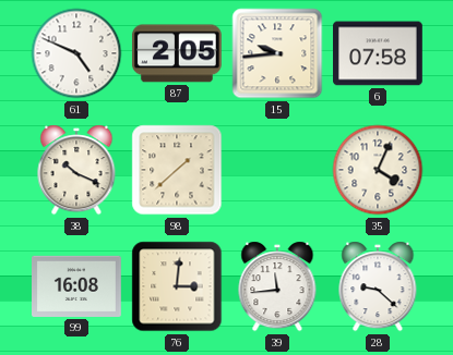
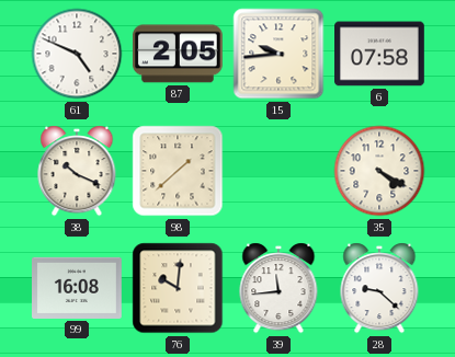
35: 4:04 -> 4:20
76: 3:01 -> 10:01
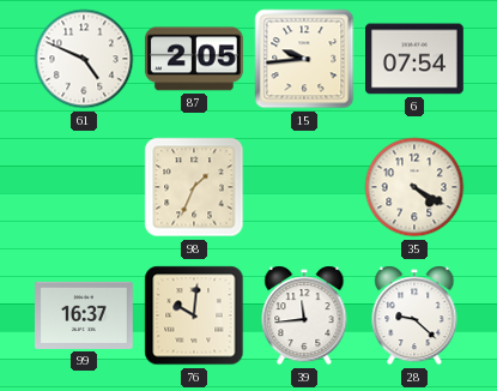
6: 07:58 -> 07:54
38: 10:19 -> none
98: 1:38 -> 1:34
99: 16:08 -> 16:37
